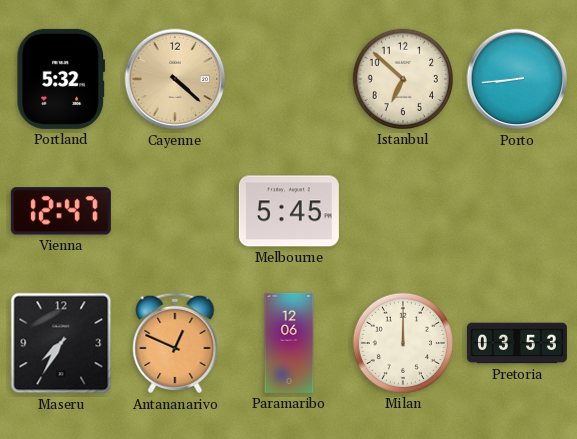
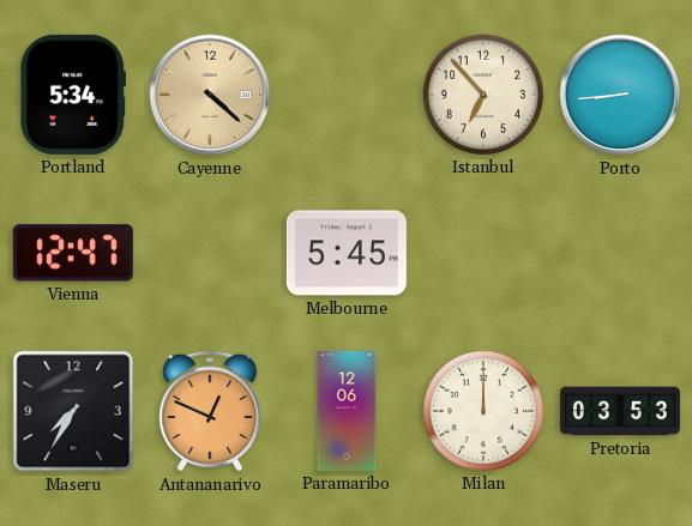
Portland: 5:32 -> 5:34
Istanbul: 6:52 -> 6:53
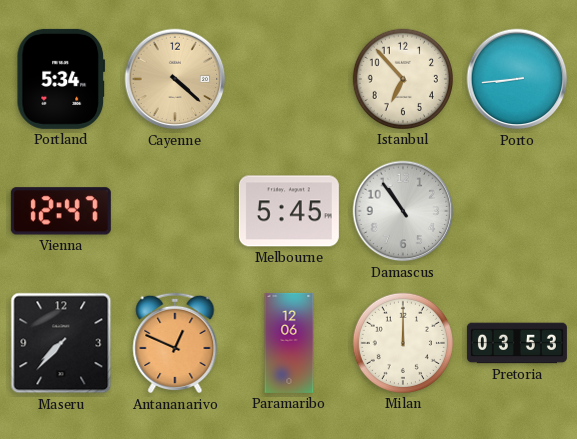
Damascus: none -> 10:54
Maseru: 7:35 -> 7:37
